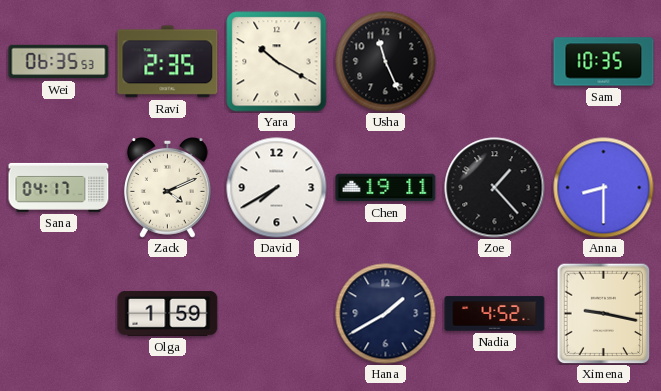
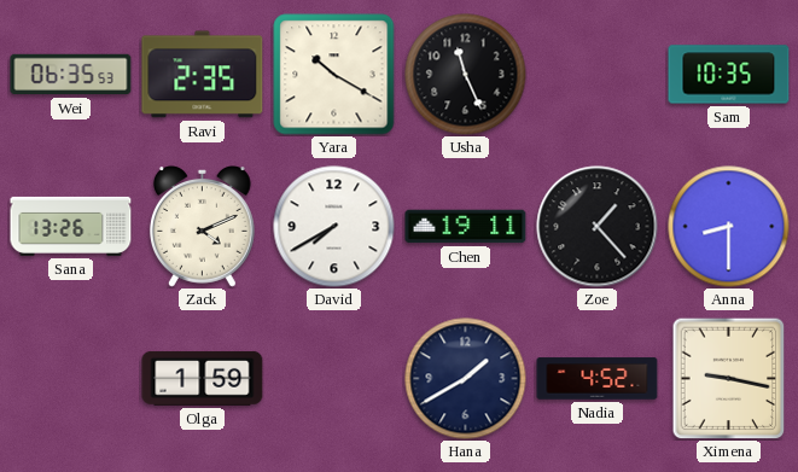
Sana: 04:17 -> 13:26
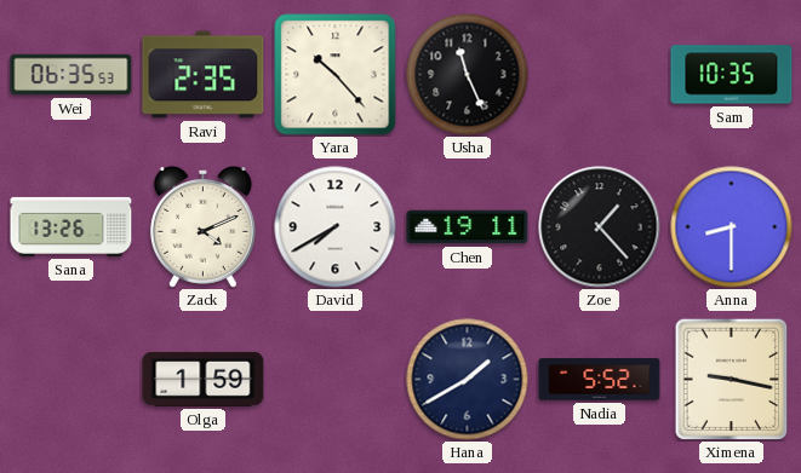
Yara: 10:20 -> 10:23
Nadia: 4:52 -> 5:52
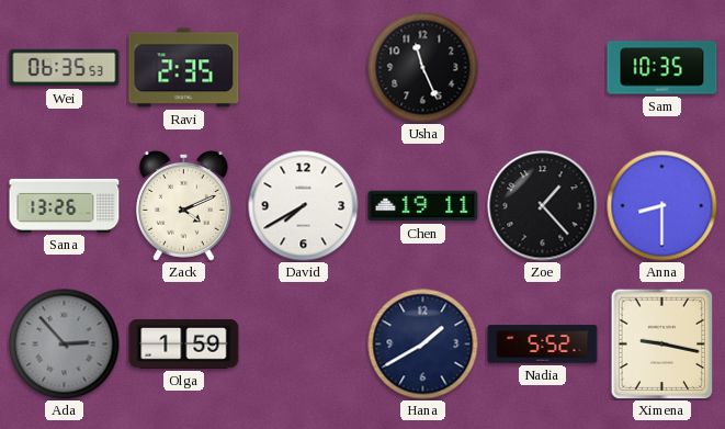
Yara: 10:23 -> none
Ada: none -> 2:53
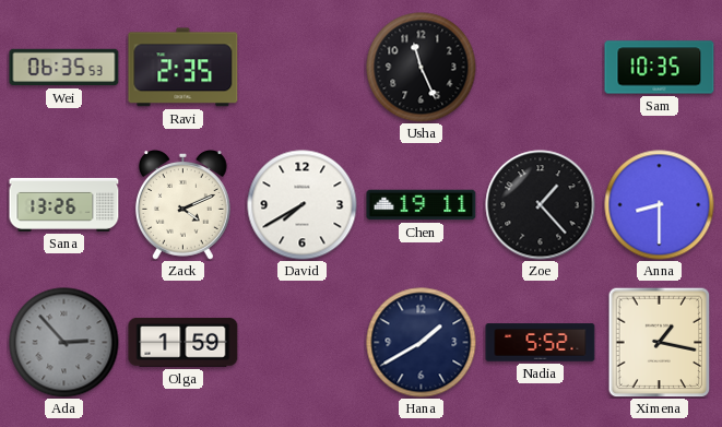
Ximena: 9:17 -> 1:17
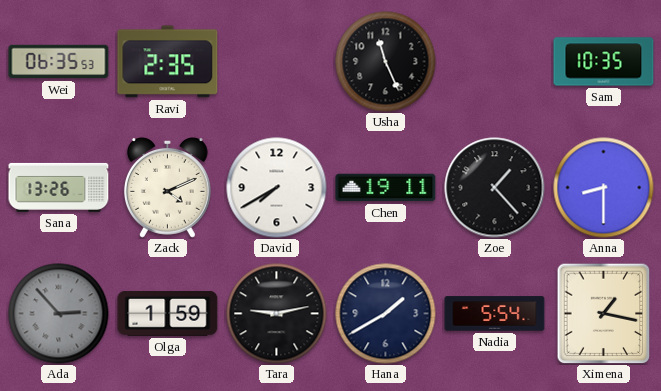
Tara: none -> 9:13
Nadia: 5:52 -> 5:54
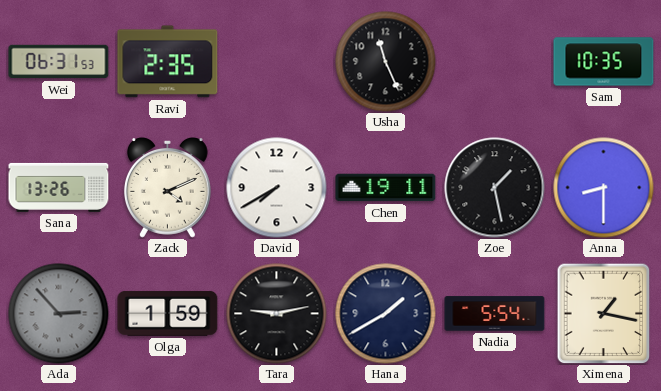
Wei: 06:35 -> 06:31
Zoe: 1:23 -> 1:28
